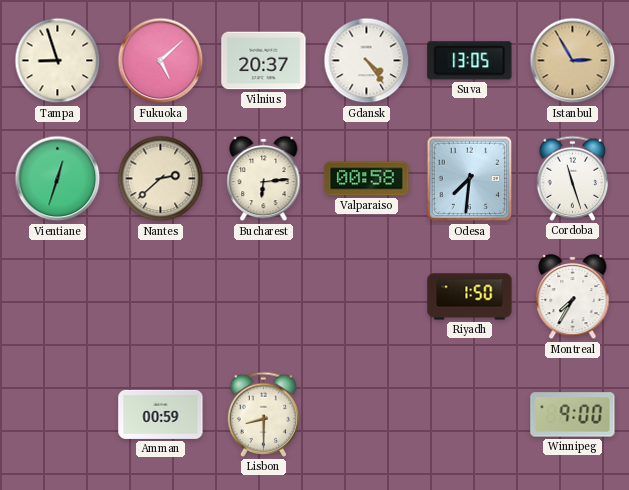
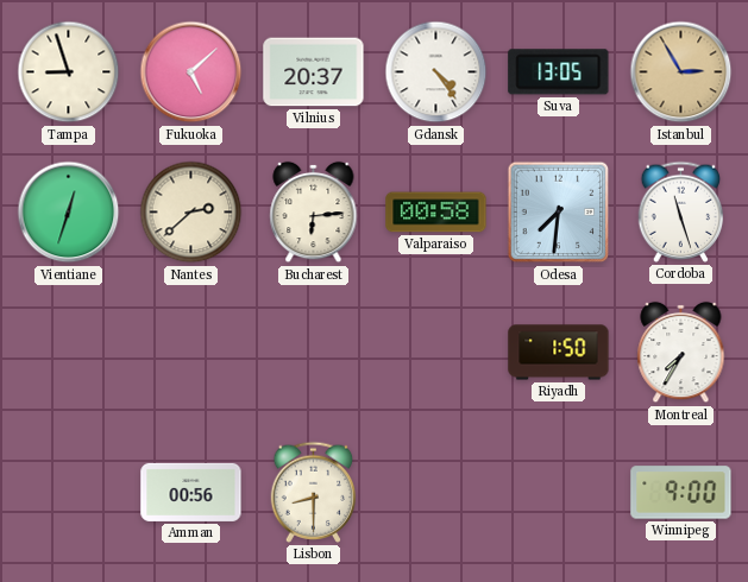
Amman: 00:59 -> 00:56
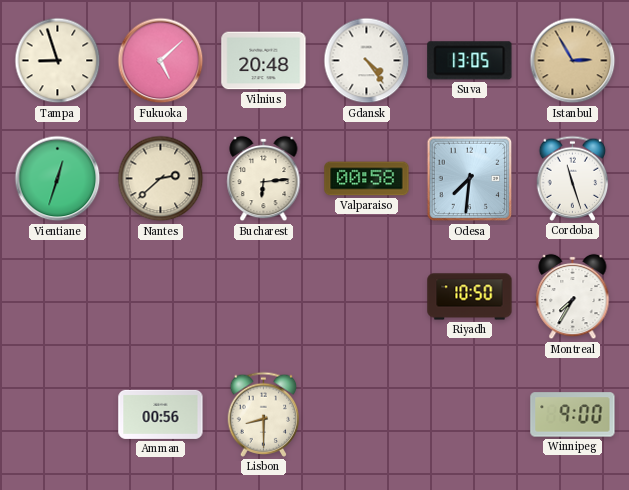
Vilnius: 20:37 -> 20:48
Riyadh: 1:50 -> 10:50
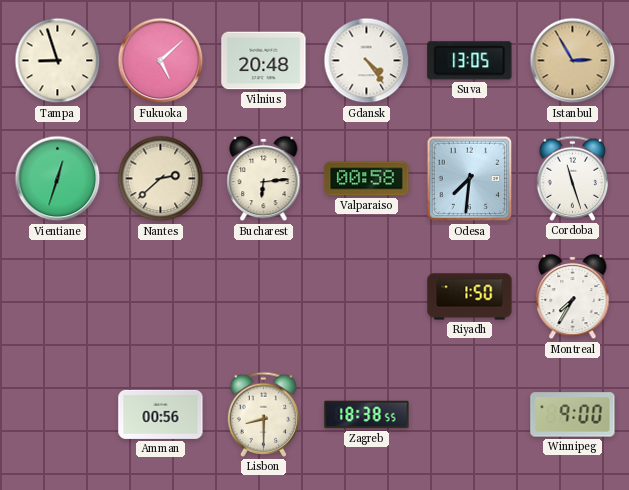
Riyadh: 10:50 -> 1:50
Zagreb: none -> 18:38
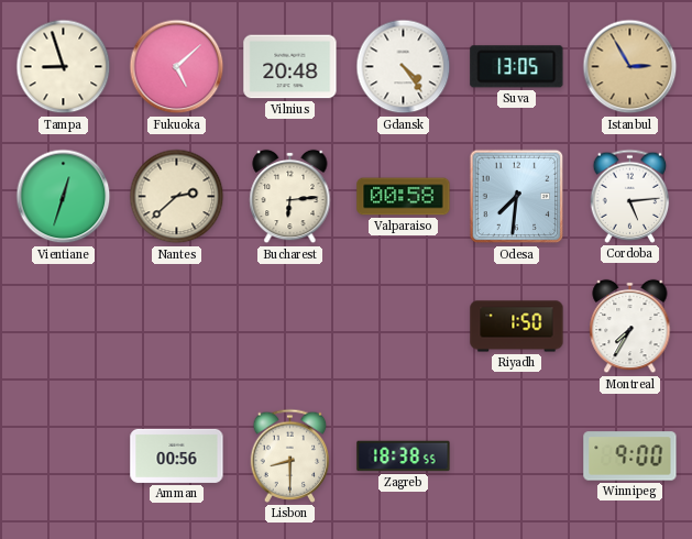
Cordoba: 11:27 -> 5:14
